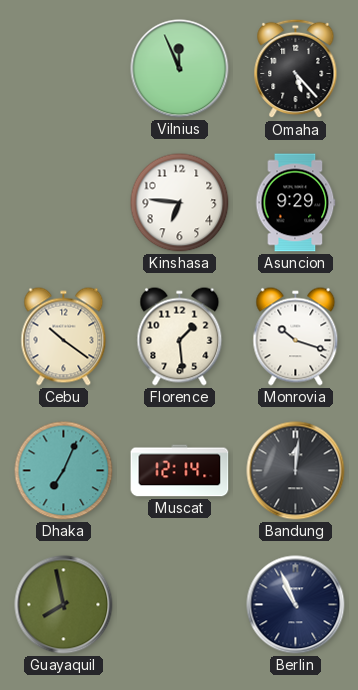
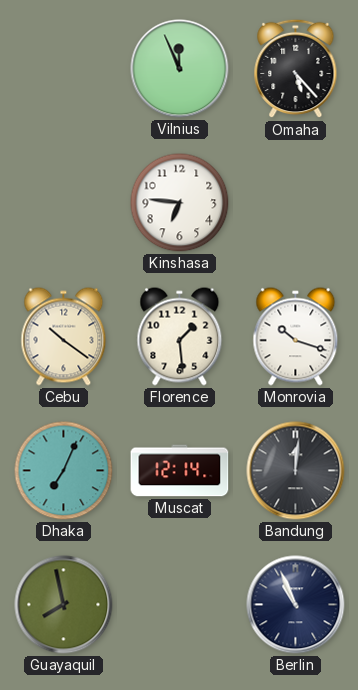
Asuncion: 9:29 -> none
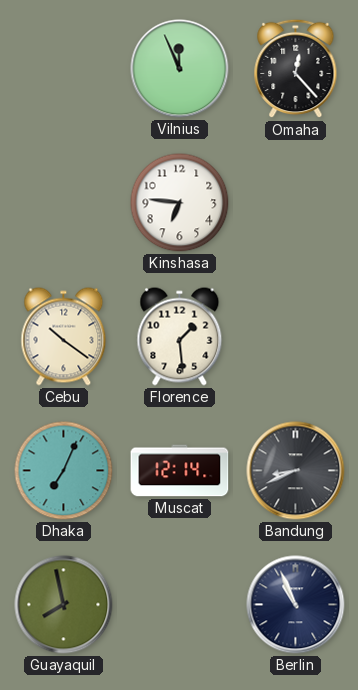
Omaha: 5:23 -> 12:23
Monrovia: 10:18 -> none
Bandung: 12:01 -> 8:41
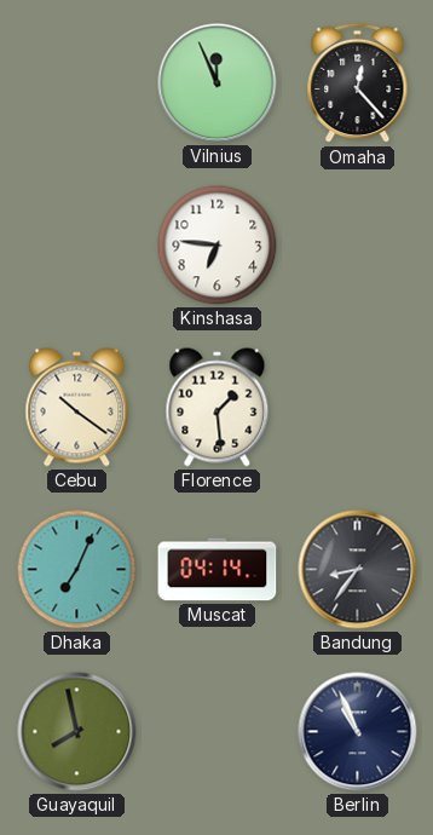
Muscat: 12:14 -> 04:14
Bandung: 8:41 -> 8:36
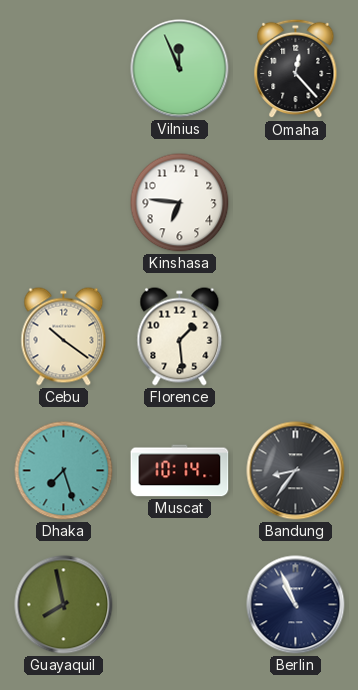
Dhaka: 7:04 -> 7:27
Muscat: 04:14 -> 10:14
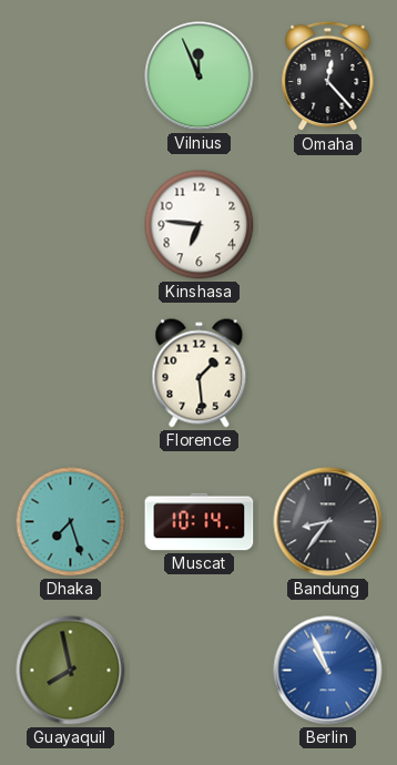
Cebu: 10:21 -> none
Berlin dial: navy -> blue
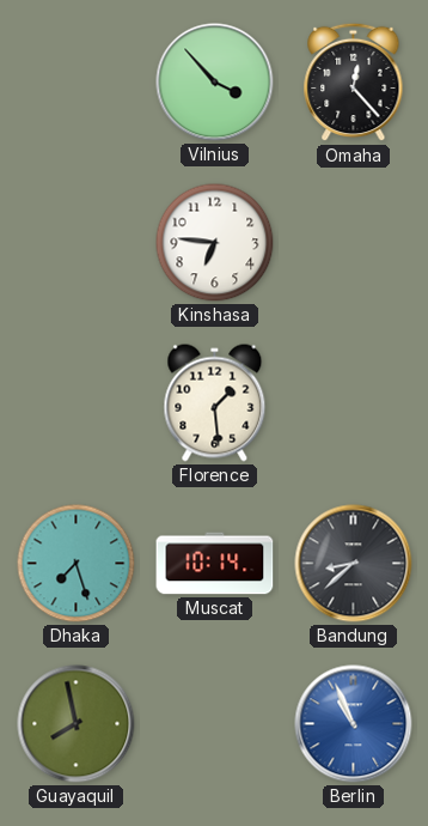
Vilnius: 11:56 -> 3:53
Bandung: 8:36 -> 8:38
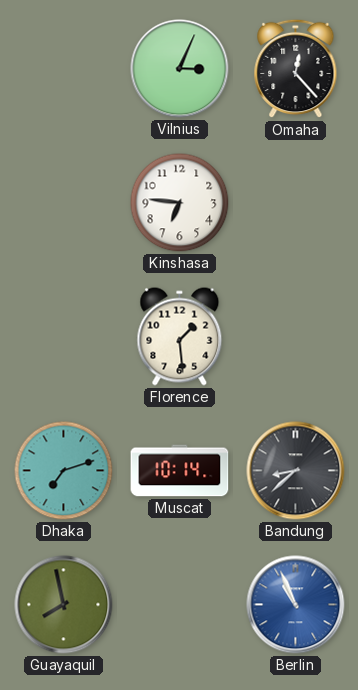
Vilnius: 3:53 -> 3:04
Dhaka: 7:27 -> 7:12
